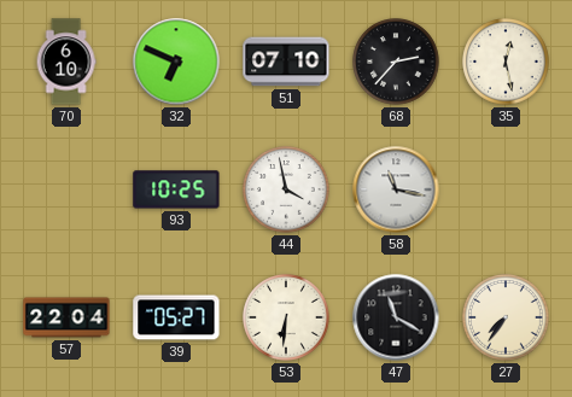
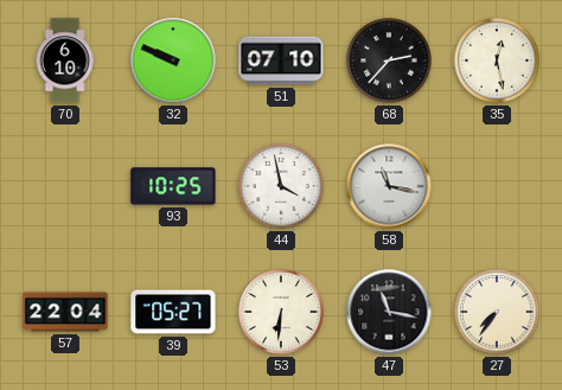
32: 6:49 -> 9:49
47: 11:20 -> 11:17
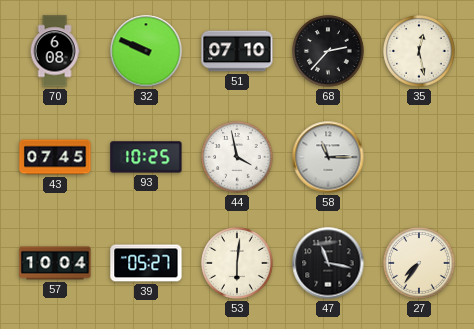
70: 6:10 -> 6:08
43: none -> 07:45
58: 11:17 -> 11:15
57: 22:04 -> 10:04
53: 6:31 -> 6:01
